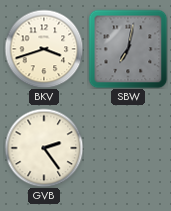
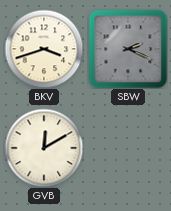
SBW: 7:02 -> 2:19
GVB: 2:24 -> 12:10
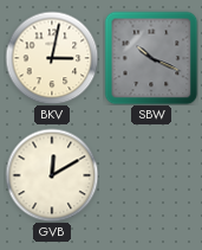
BKV: 3:42 -> 3:02
SBW: 2:19 -> 10:19
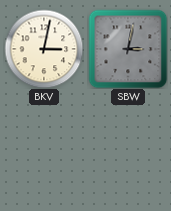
SBW: 10:19 -> 3:02
GVB: 12:10 -> none
